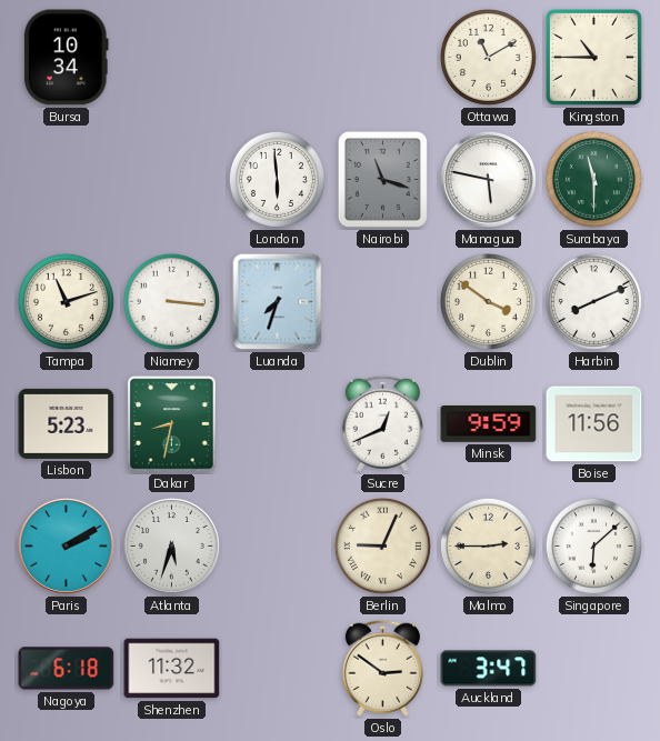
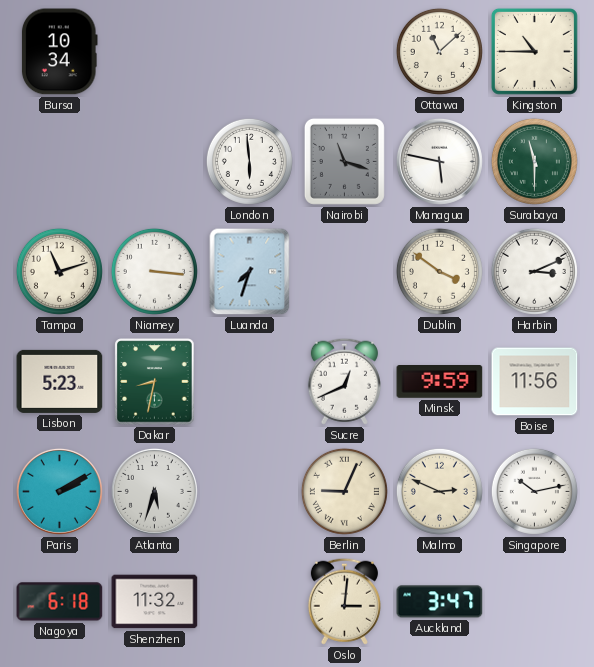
Ottawa: 11:10 -> 11:08
Harbin: 8:11 -> 3:11
Malmo: 2:45 -> 2:49
Singapore: 6:08 -> 10:13
Oslo: 2:51 -> 3:01
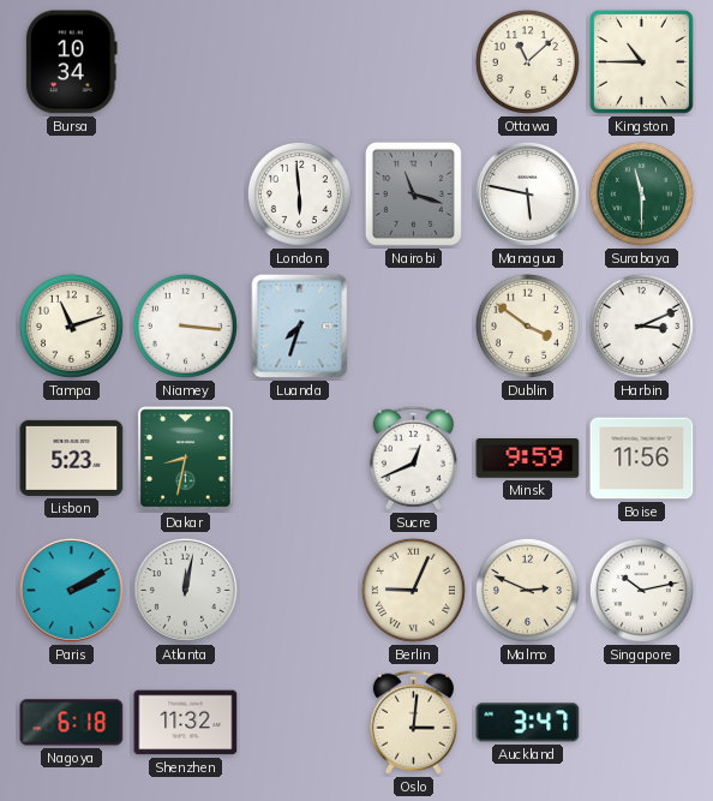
Atlanta: 5:33 -> 12:02
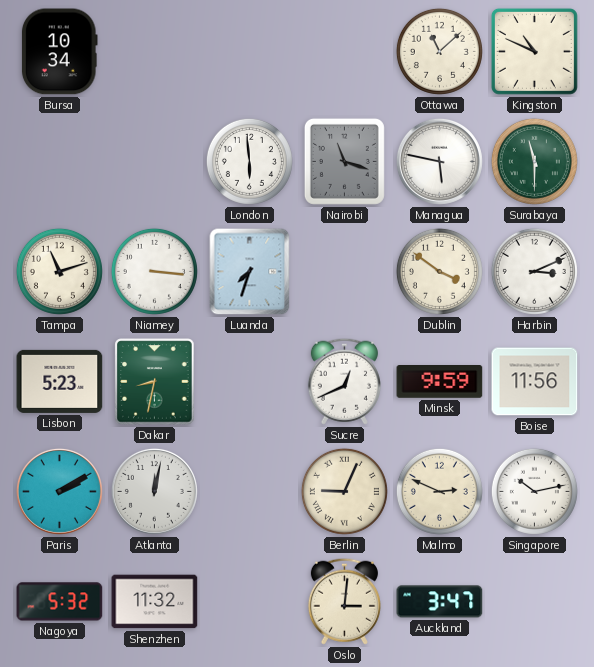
Kingston: 10:45 -> 10:49
Nagoya: 6:18 -> 5:32
